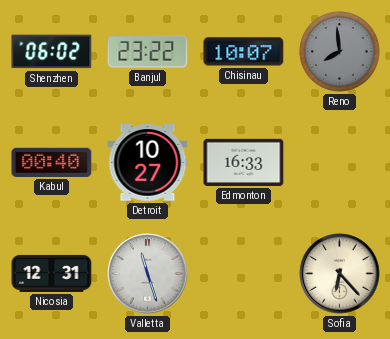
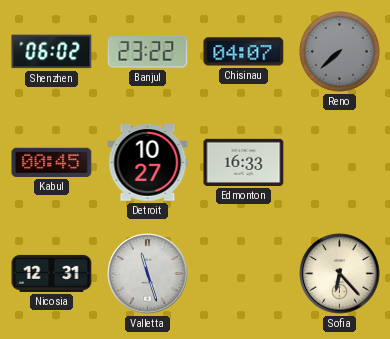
Chisinau: 10:07 -> 04:07
Reno: 7:59 -> 7:38
Kabul: 00:40 -> 00:45
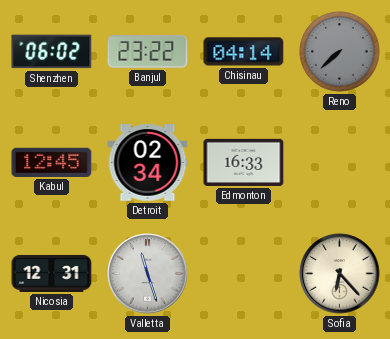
Chisinau: 04:07 -> 04:14
Kabul: 00:45 -> 12:45
Detroit: 10:27 -> 02:34
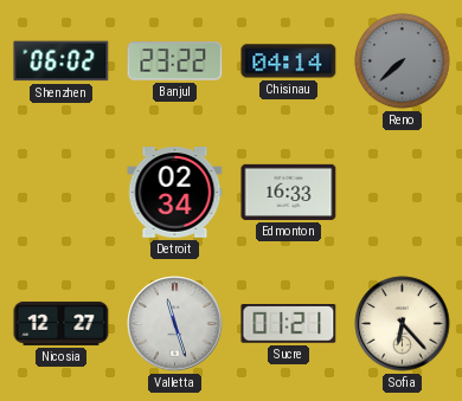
Kabul: 12:45 -> none
Nicosia: 12:31 -> 12:27
Sucre: none -> 01:21
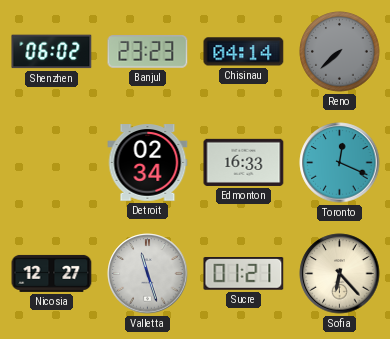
Banjul: 23:22 -> 23:23
Toronto: none -> 12:19
